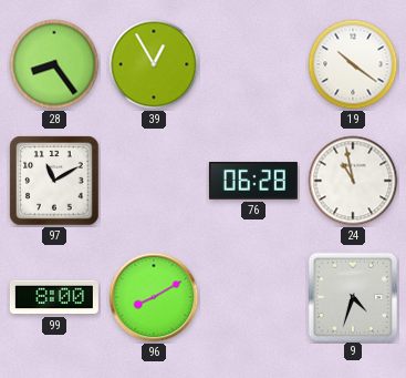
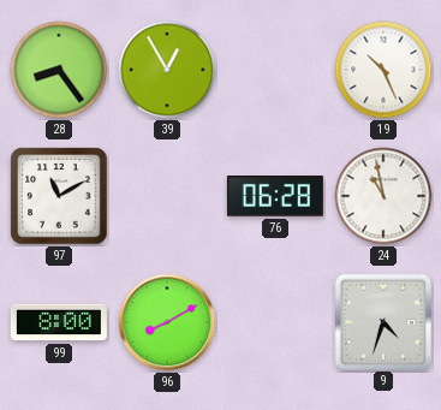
19: 10:21 -> 10:26
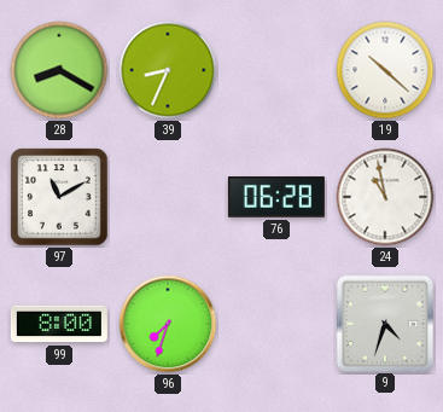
28: 8:24 -> 8:20
39: 12:55 -> 8:34
19: 10:26 -> 10:22
96: 8:10 -> 7:33
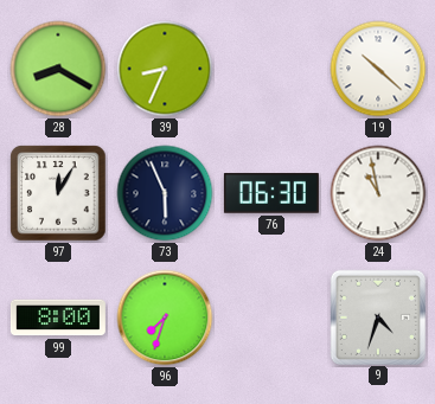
97: 11:10 -> 12:05
73: none -> 5:56
76: 06:28 -> 06:30
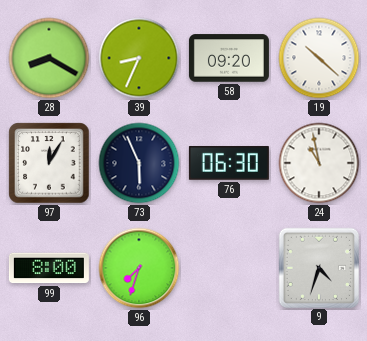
58: none -> 09:20
